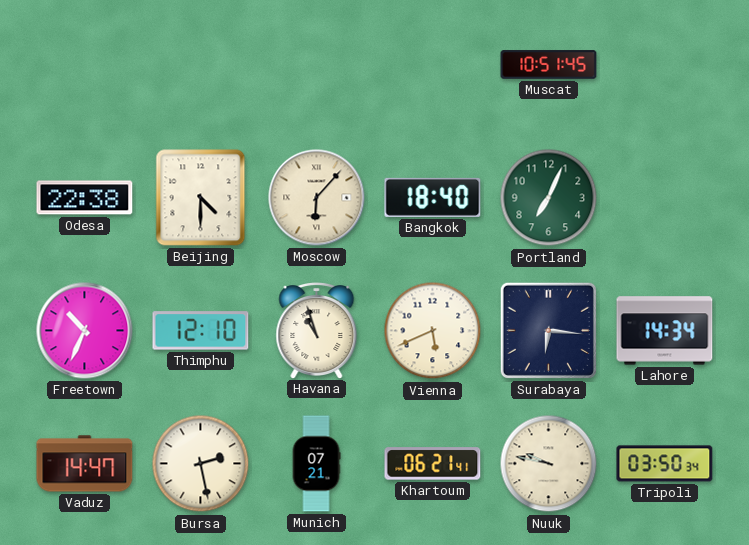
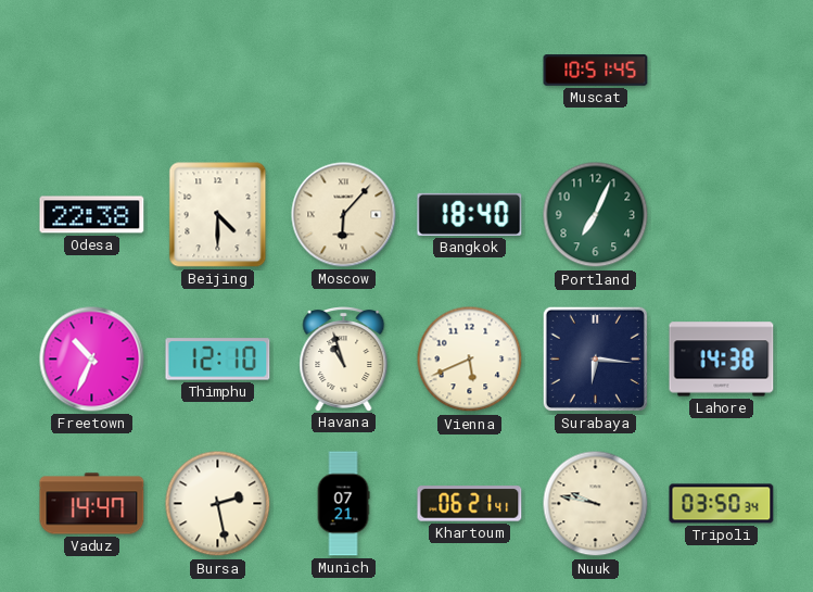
Lahore: 14:34 -> 14:38
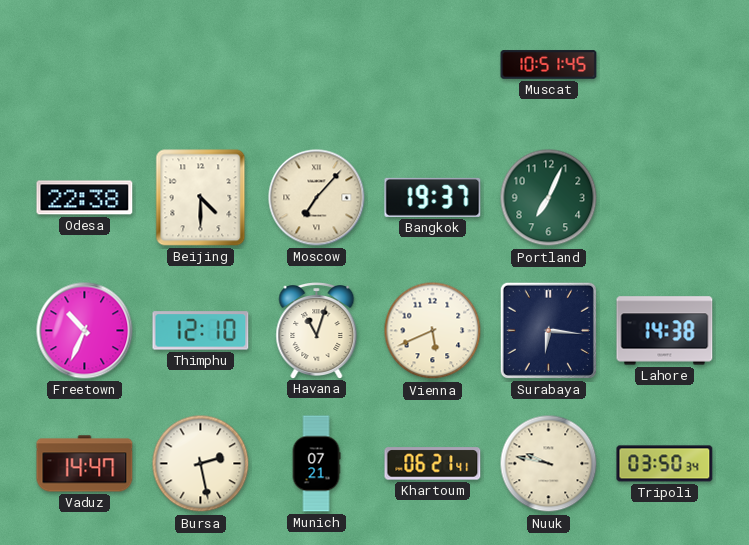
Moscow: 6:07 -> 7:07
Bangkok: 18:40 -> 19:37
Havana: 10:57 -> 11:03
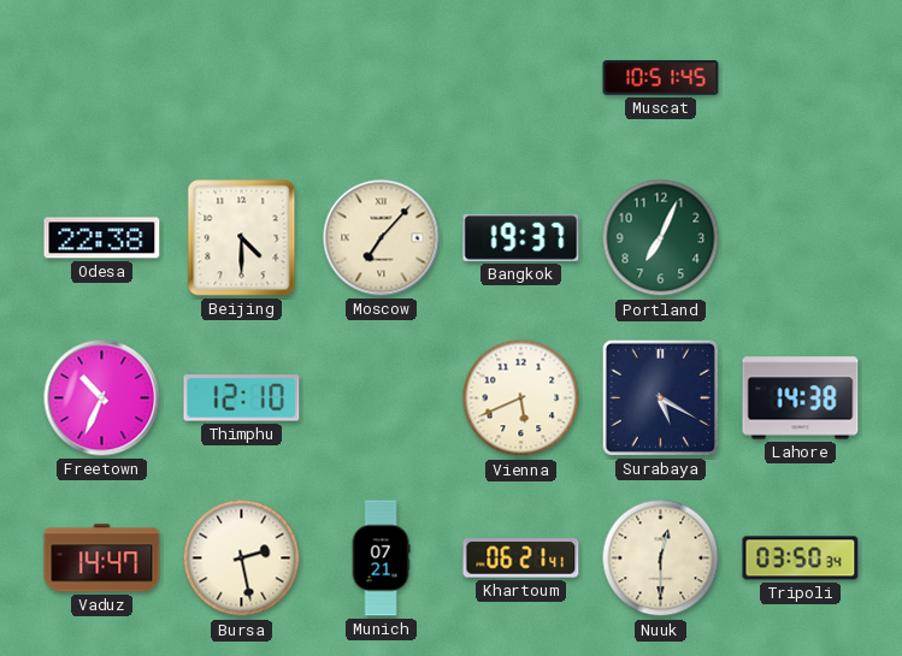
Havana: 11:03 -> none
Surabaya: 6:16 -> 5:20
Nuuk: 9:47 -> 12:30
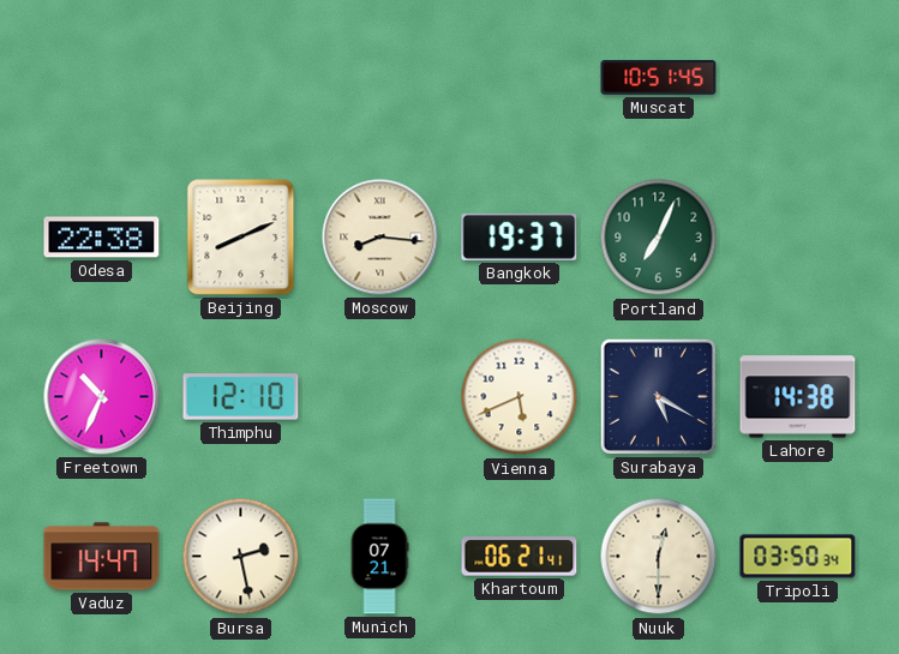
Beijing: 4:30 -> 8:11
Moscow: 7:07 -> 8:16
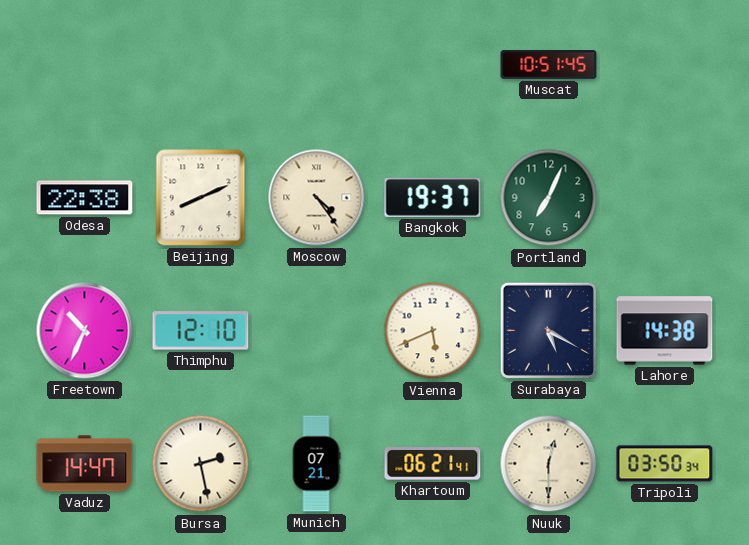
Moscow: 8:16 -> 4:24
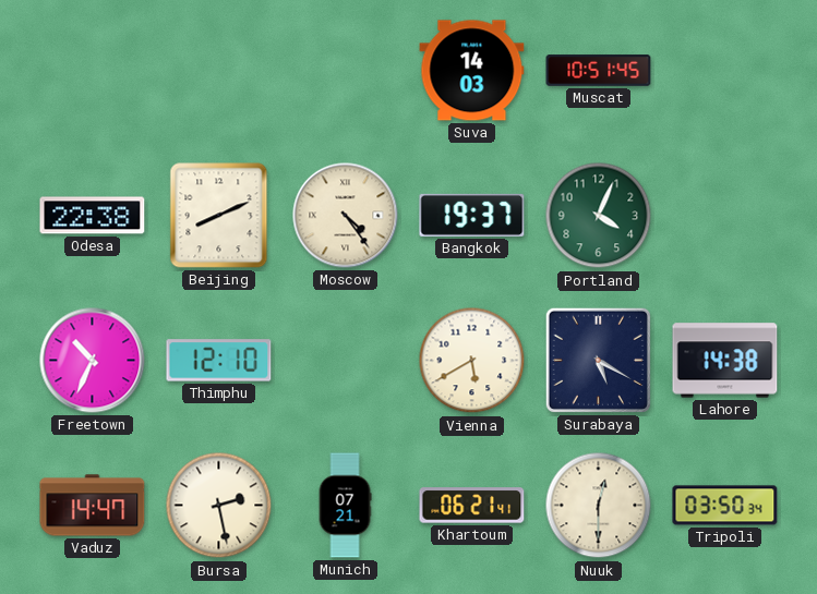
Suva: none -> 14:03
Portland: 7:04 -> 4:04
Vienna: 5:41 -> 5:40
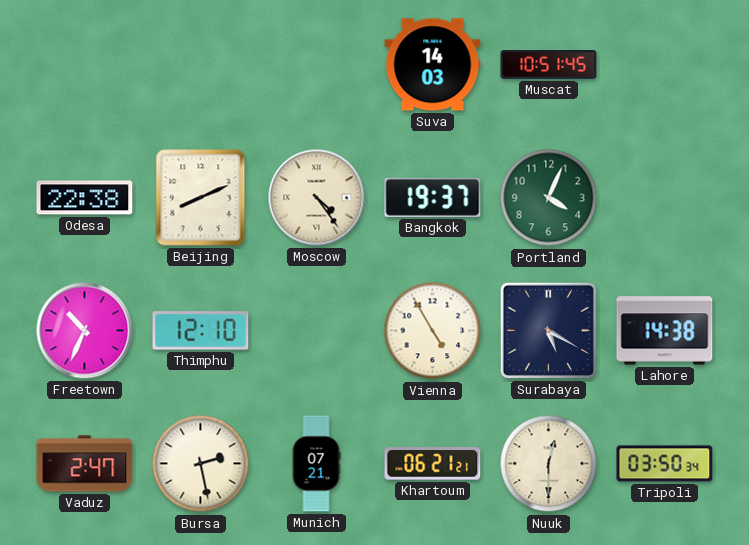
Vienna: 5:40 -> 4:55
Vaduz: 14:47 -> 2:47
Khartoum: 06:21:41 -> 06:21:21
